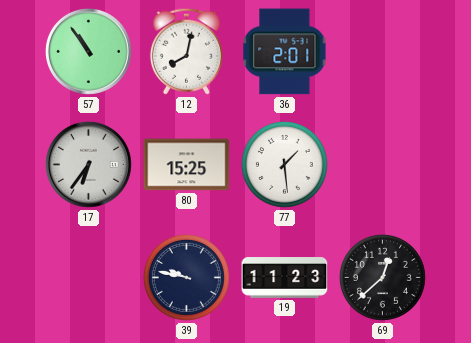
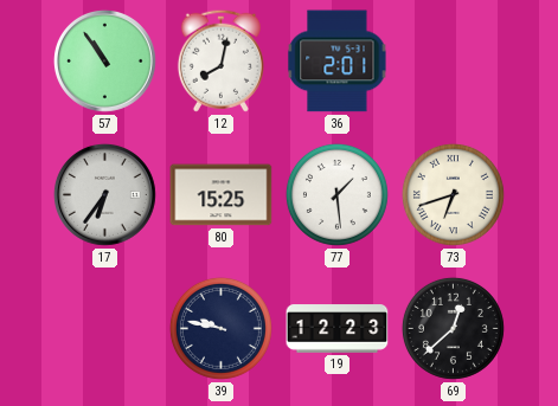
73: none -> 6:42
19: 11:23 -> 12:23
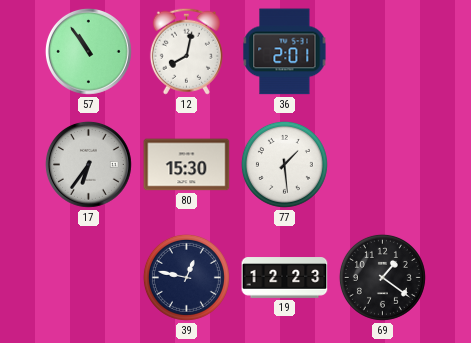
80: 15:25 -> 15:30
73: 6:42 -> none
39: 9:47 -> 12:47
69: 12:38 -> 1:21
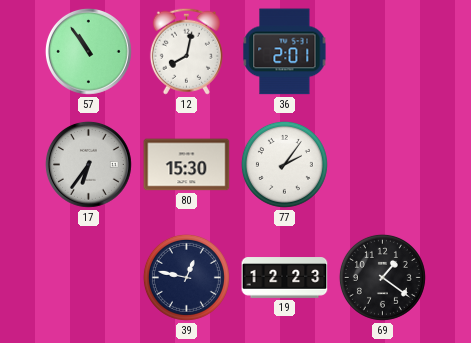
77: 1:29 -> 2:06
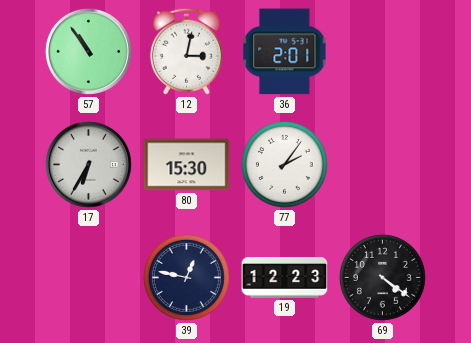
12: 8:02 -> 3:02
17: 6:36 -> 6:35
69: 1:21 -> 4:21
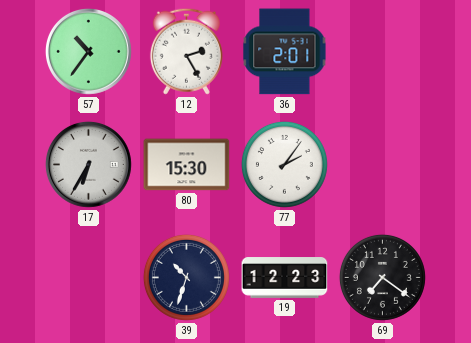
57: 10:54 -> 10:36
12: 3:02 -> 2:25
39: 12:47 -> 10:33
69: 4:21 -> 7:21
